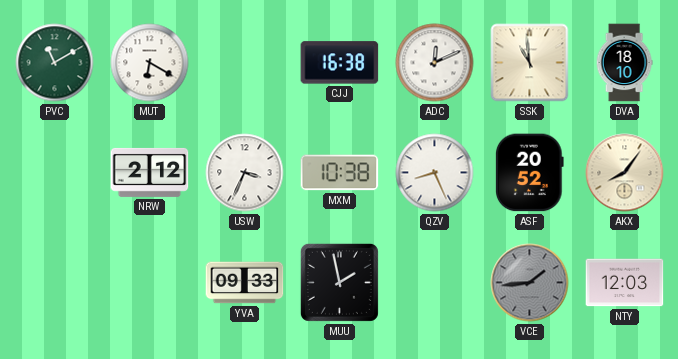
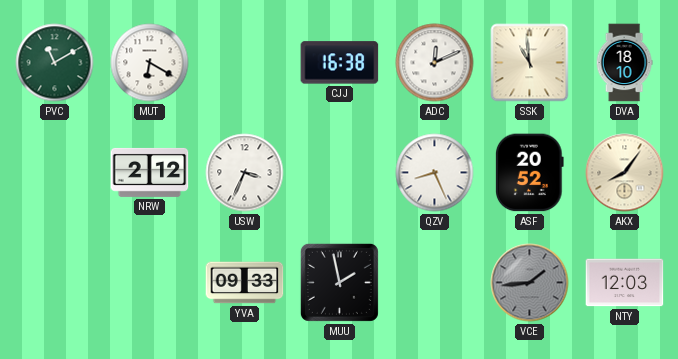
MXM: 10:38 -> none
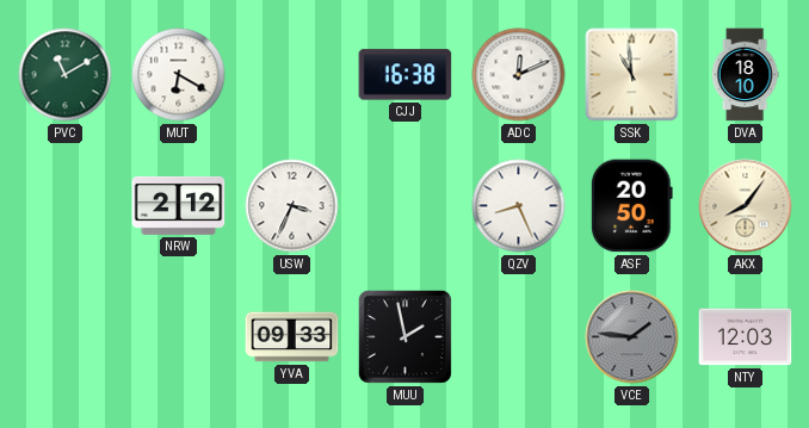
ASF: 20:52 -> 20:50
VCE: 1:44 -> 1:46
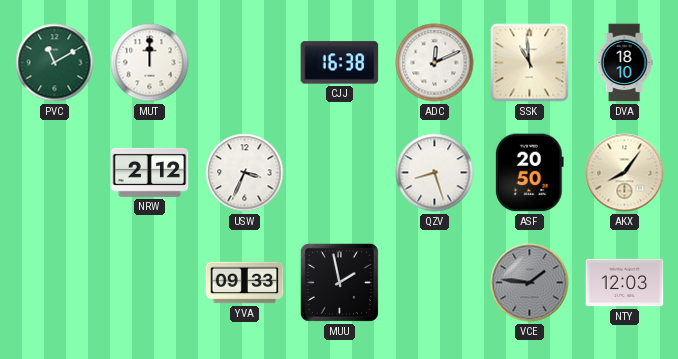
MUT: 6:20 -> 12:00
QZV: 8:26 -> 8:27
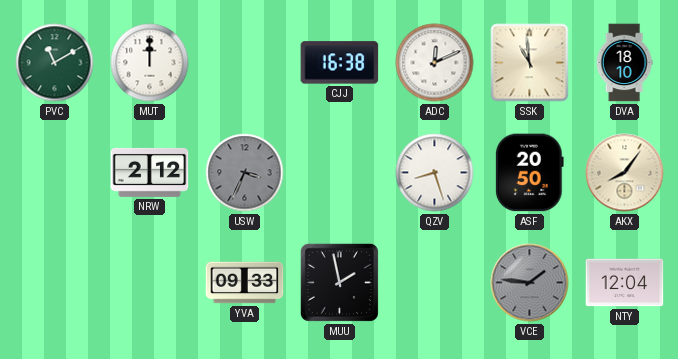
USW dial: white -> grey
NTY: 12:03 -> 12:04
